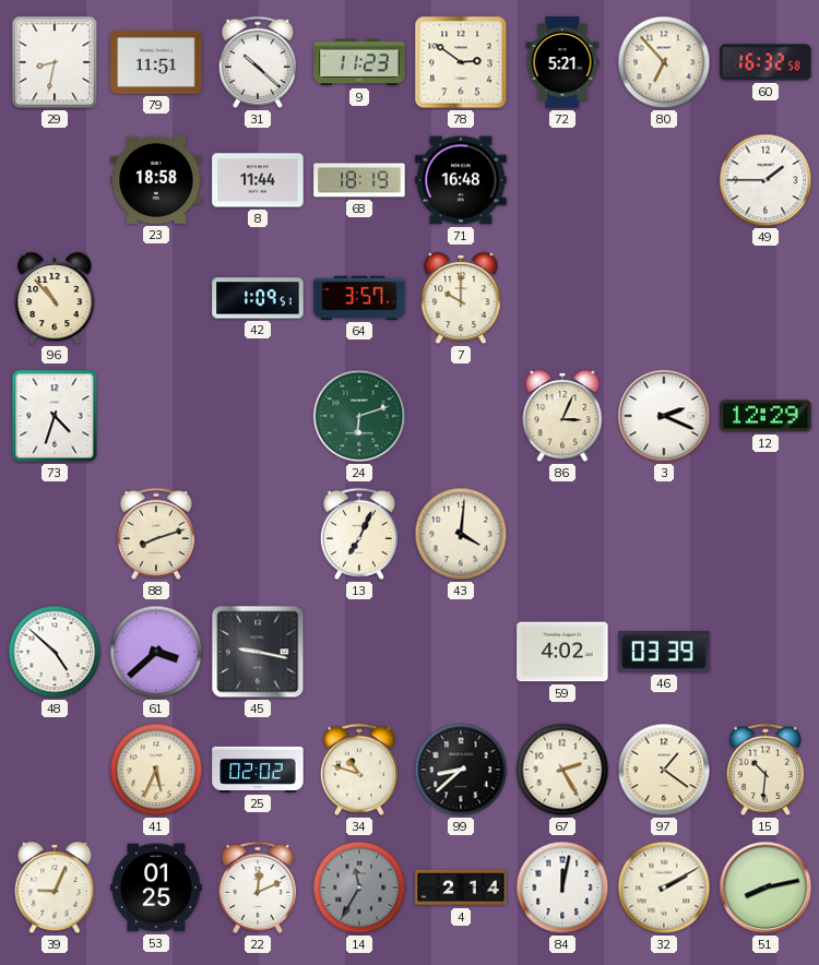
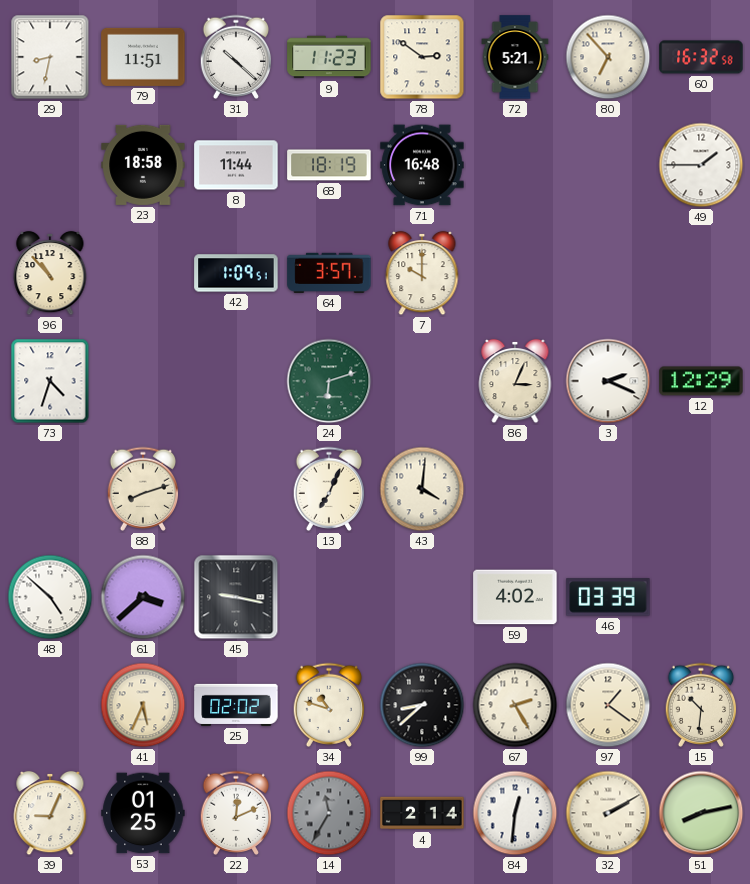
84: 12:02 -> 12:31
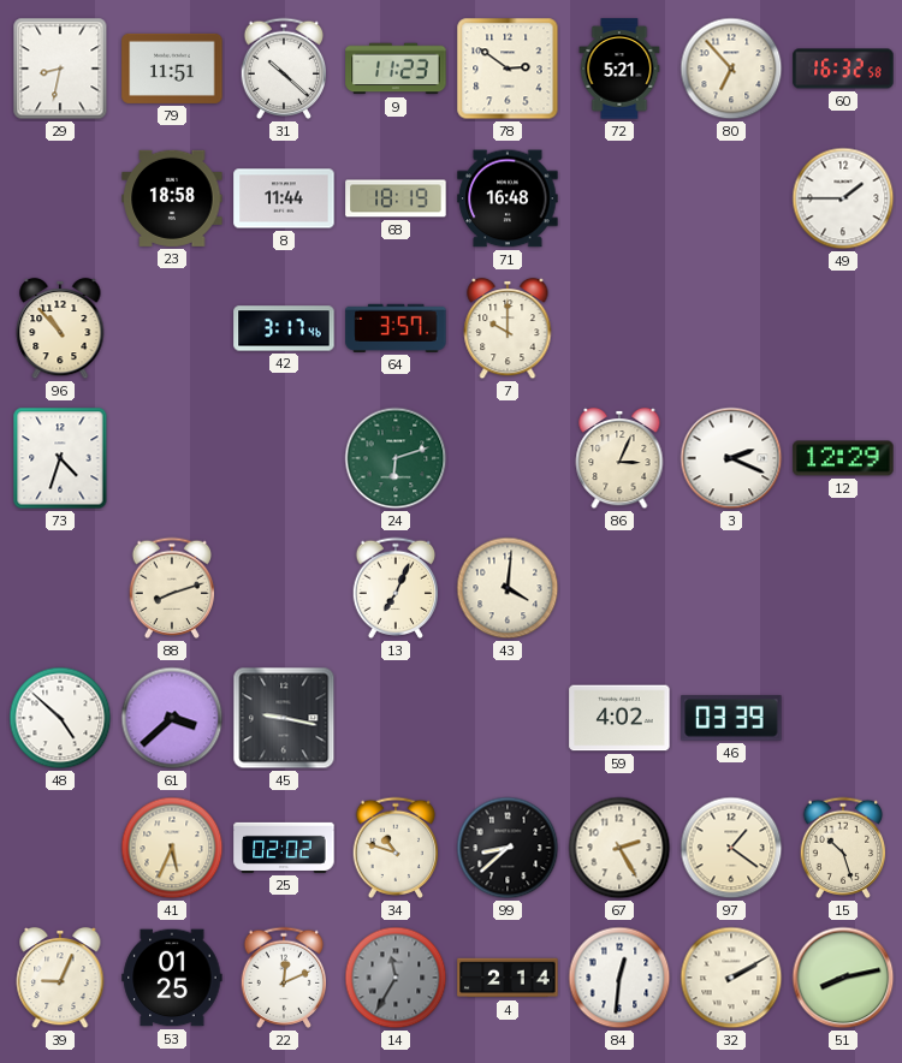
42: 1:09 -> 3:17
15: 10:31 -> 10:27
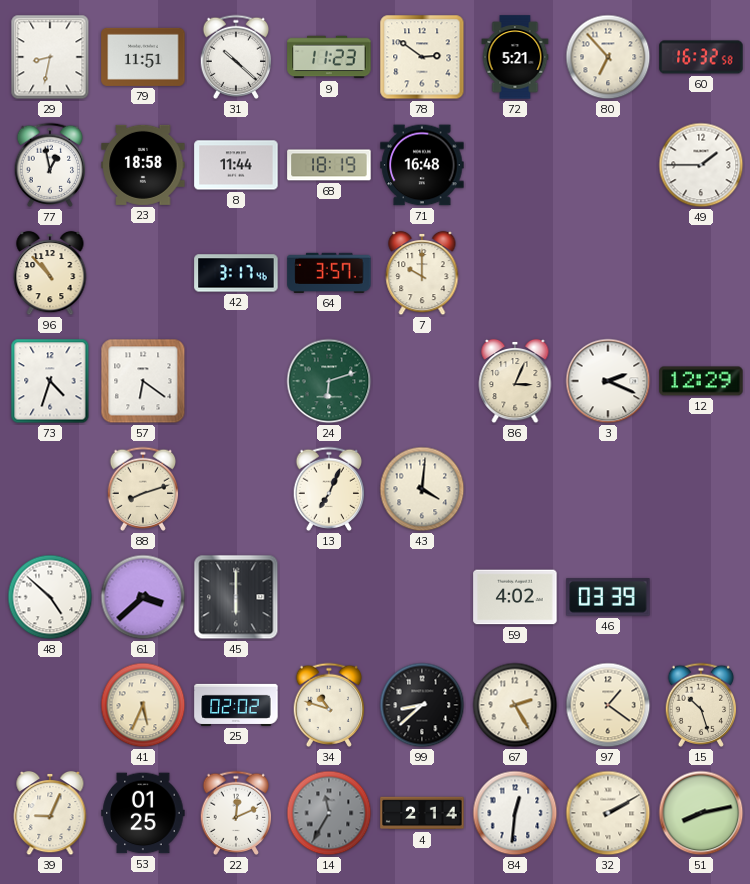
77: none -> 12:58
57: none -> 6:21
45: 9:17 -> 6:00
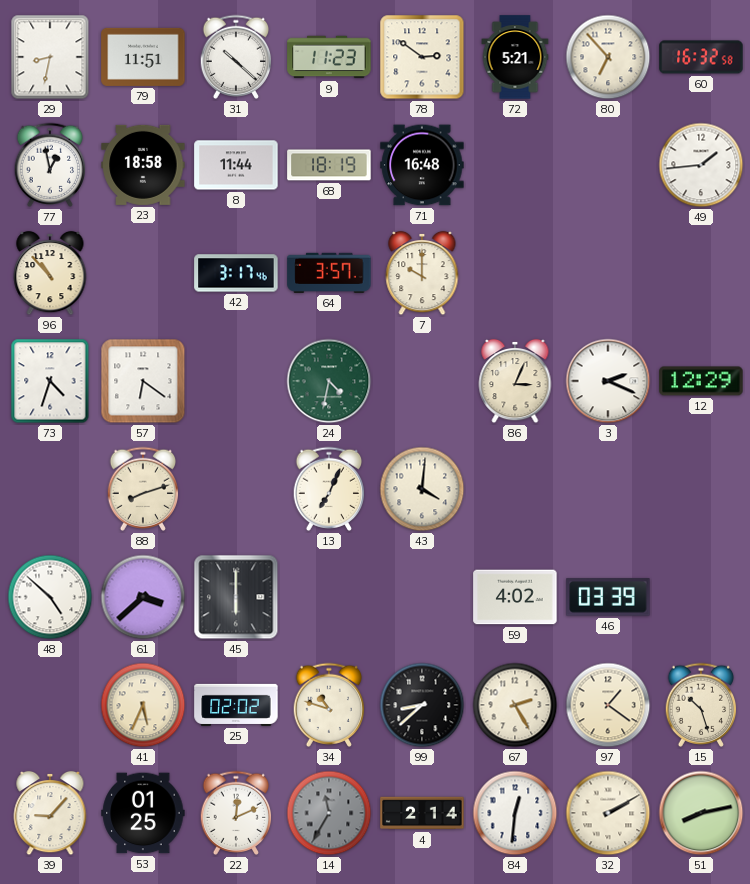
49: 1:45 -> 1:44
24: 6:12 -> 4:32
39: 9:04 -> 9:07
